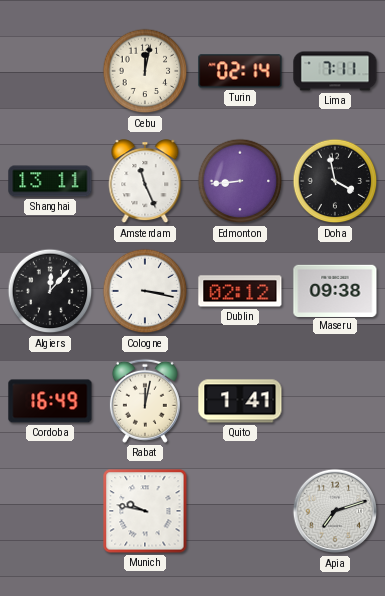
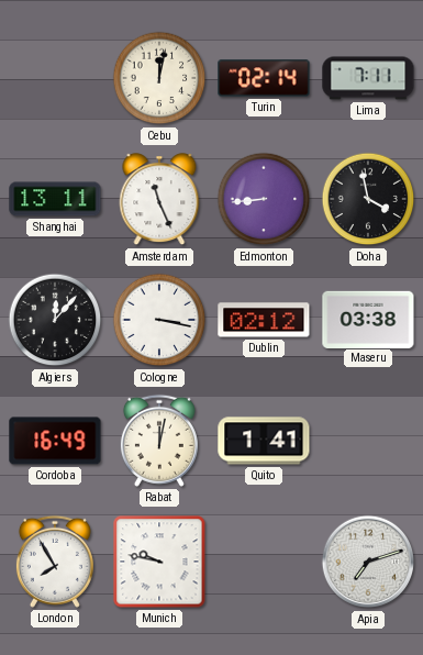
Maseru: 09:38 -> 03:38
London: none -> 7:55
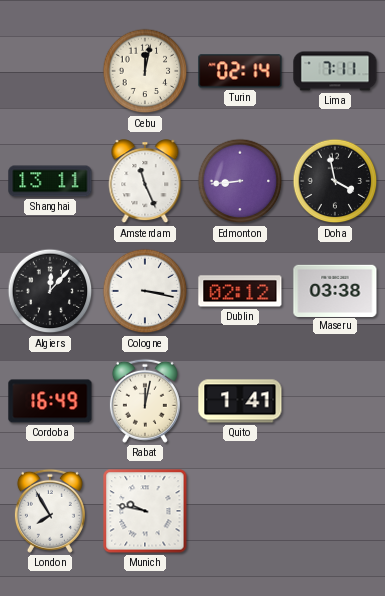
Apia: 7:12 -> none
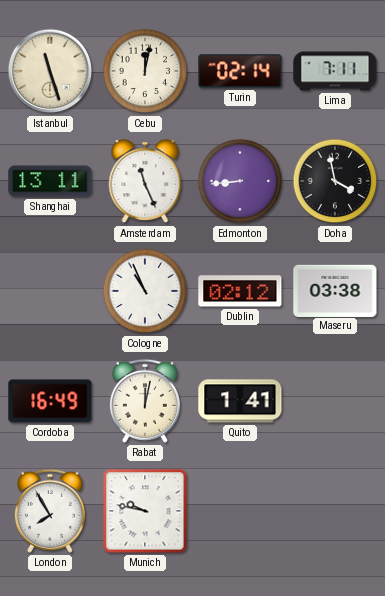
Istanbul: none -> 11:27
Algiers: 12:07 -> none
Cologne: 3:17 -> 10:56
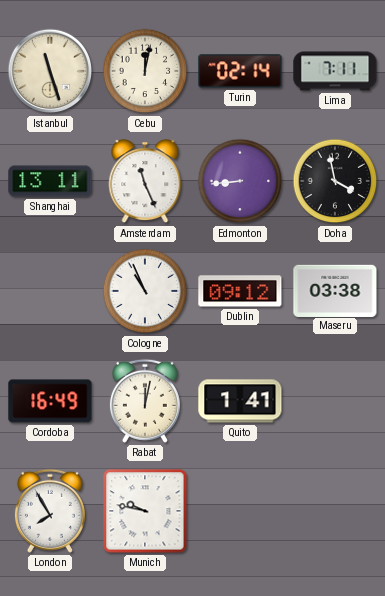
Dublin: 02:12 -> 09:12
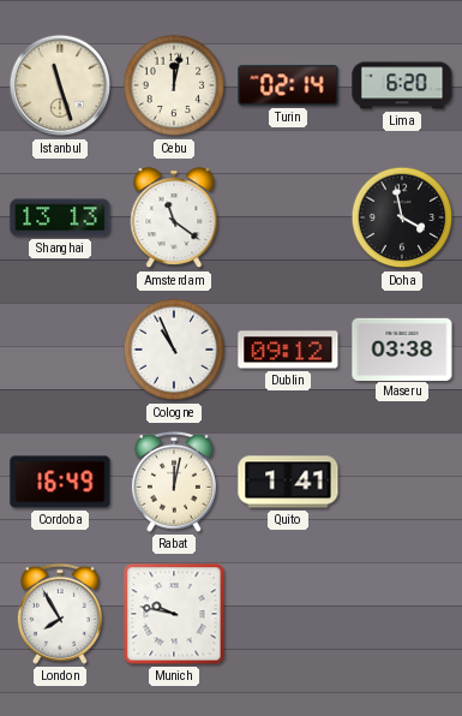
Lima: 7:11 -> 6:20
Shanghai: 13:11 -> 13:13
Amsterdam: 11:26 -> 11:21
Edmonton: 8:44 -> none
